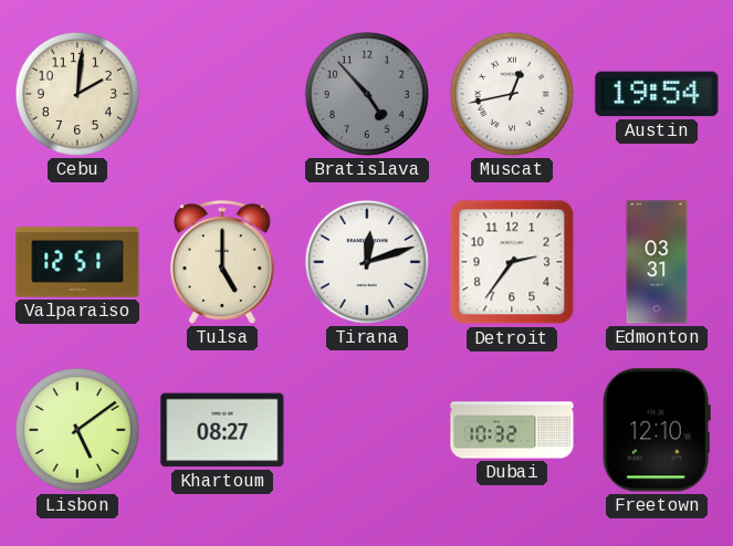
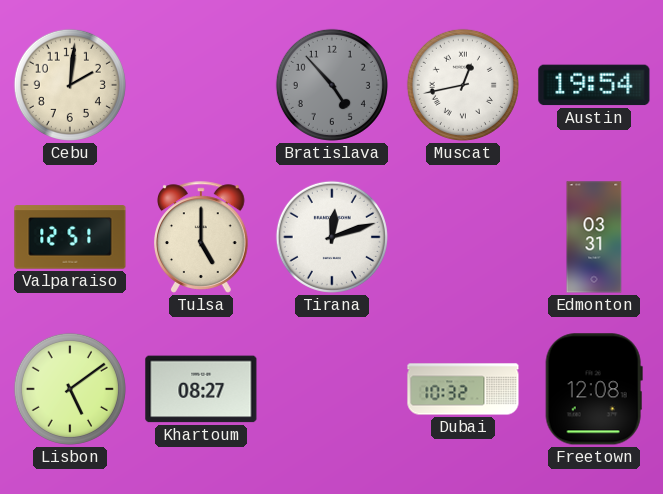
Detroit: 2:36 -> none
Freetown: 12:10 -> 12:08
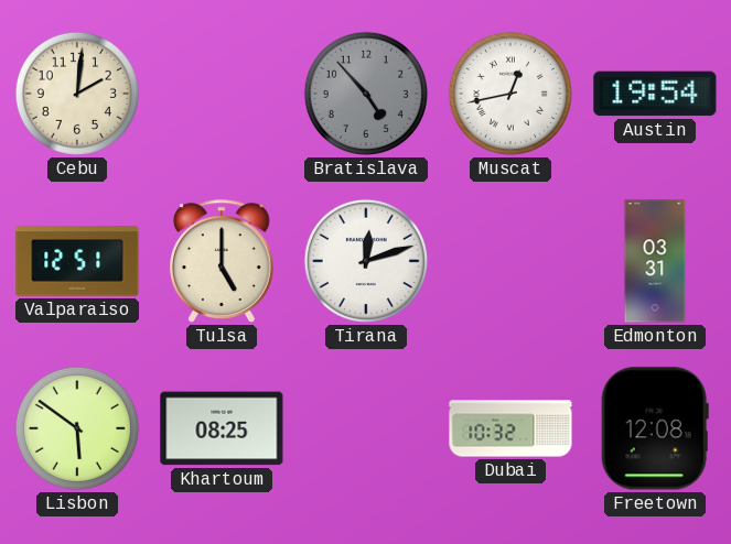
Lisbon: 5:09 -> 5:51
Khartoum: 08:27 -> 08:25
